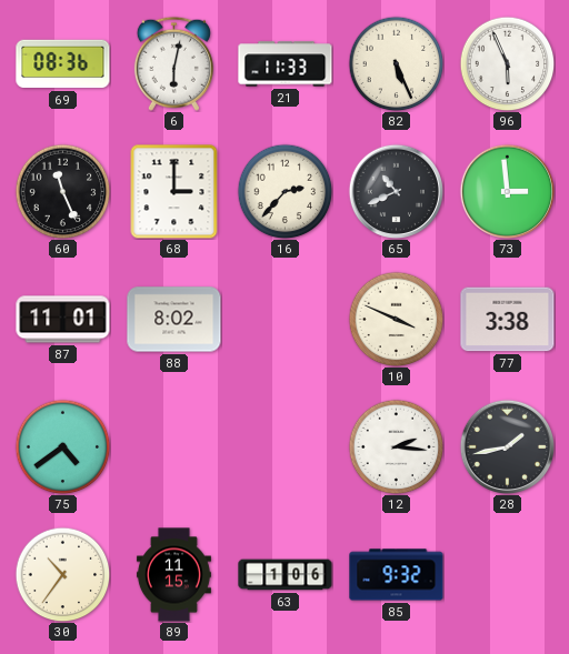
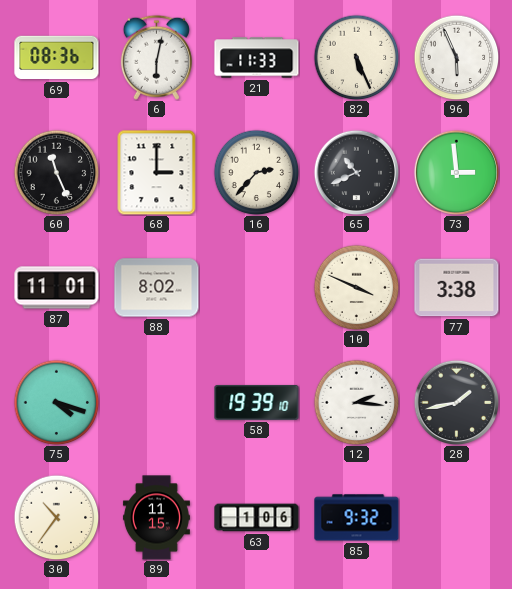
75: 4:39 -> 4:18
58: none -> 19:39
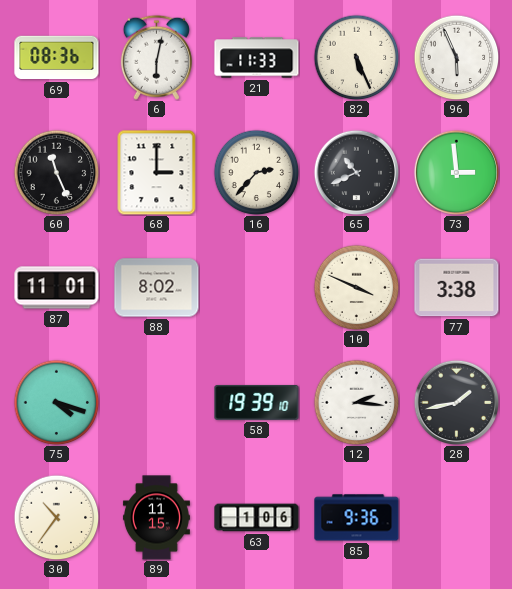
85: 9:32 -> 9:36
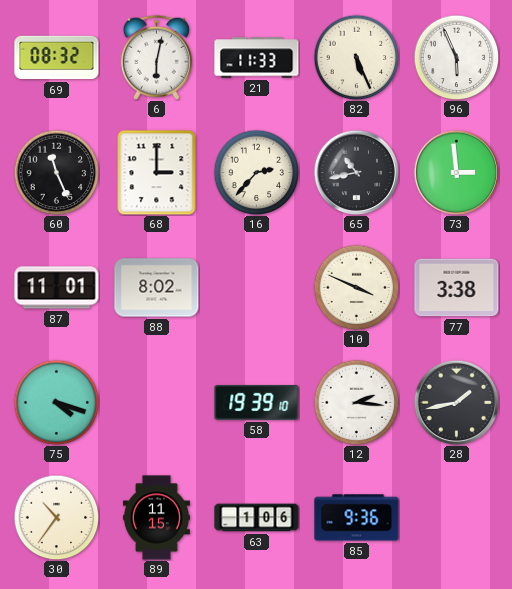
69: 08:36 -> 08:32
65: 10:41 -> 10:43
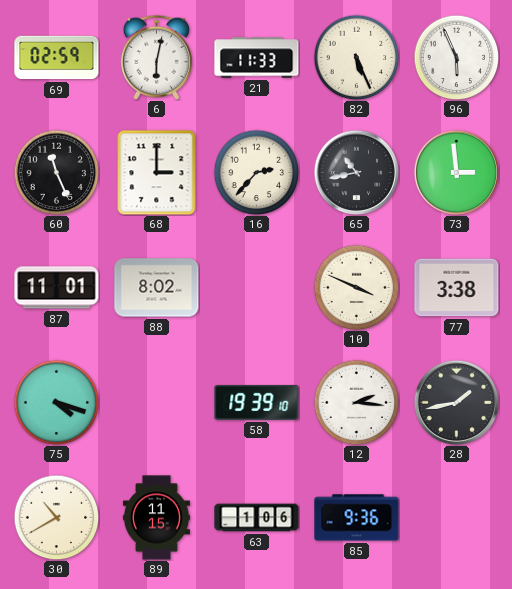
69: 08:32 -> 02:59
30: 10:36 -> 10:40
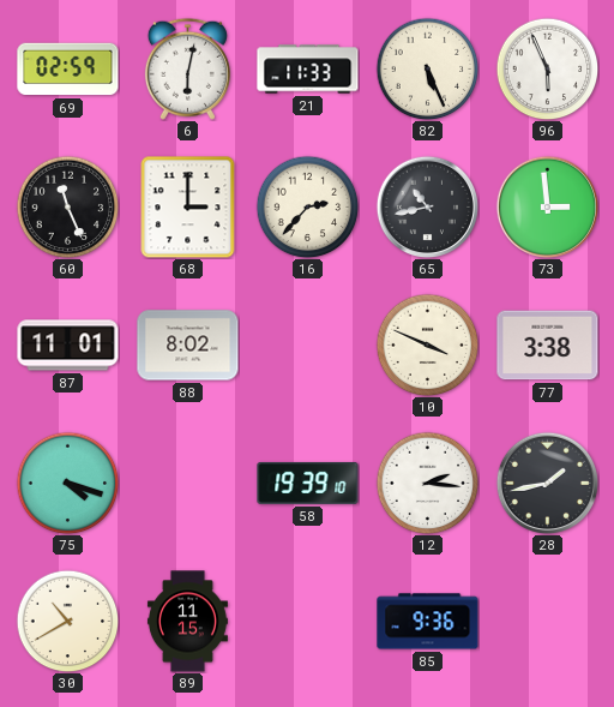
63: 1:06 -> none
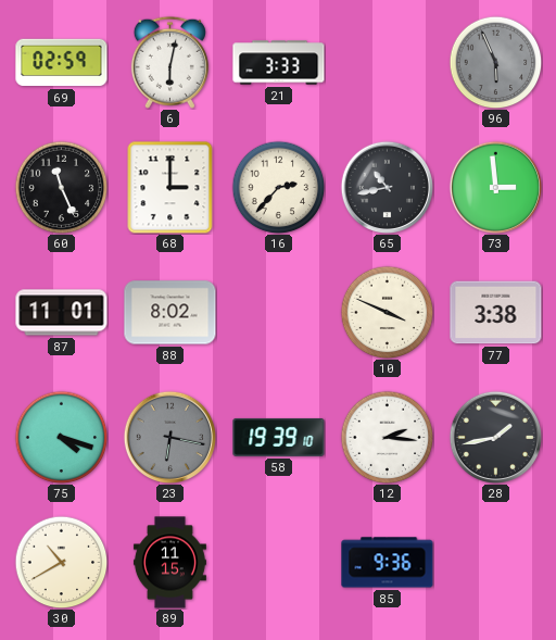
21: 11:33 -> 3:33
82: 5:26 -> none
96 dial: white -> grey
23: none -> 6:17
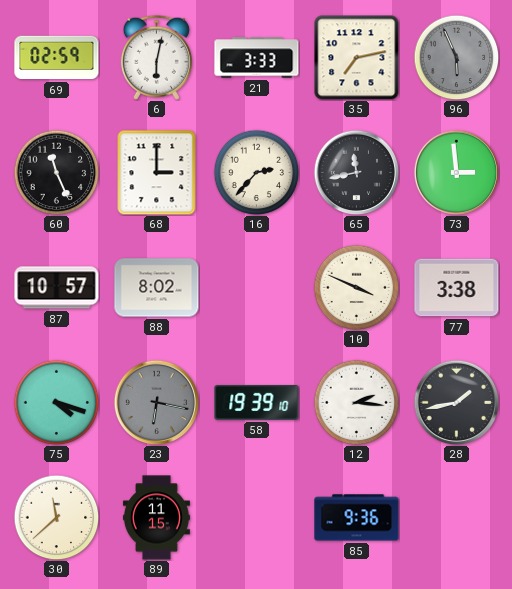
35: none -> 7:13
65: 10:43 -> 11:43
87: 11:01 -> 10:57
30: 10:40 -> 11:38
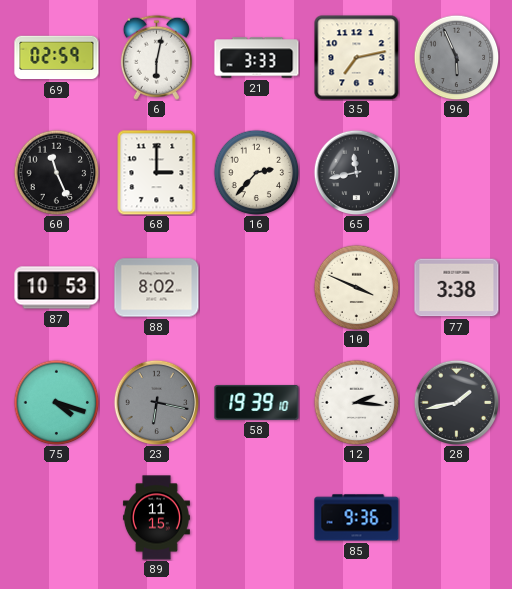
73: 2:59 -> none
87: 10:57 -> 10:53
30: 11:38 -> none
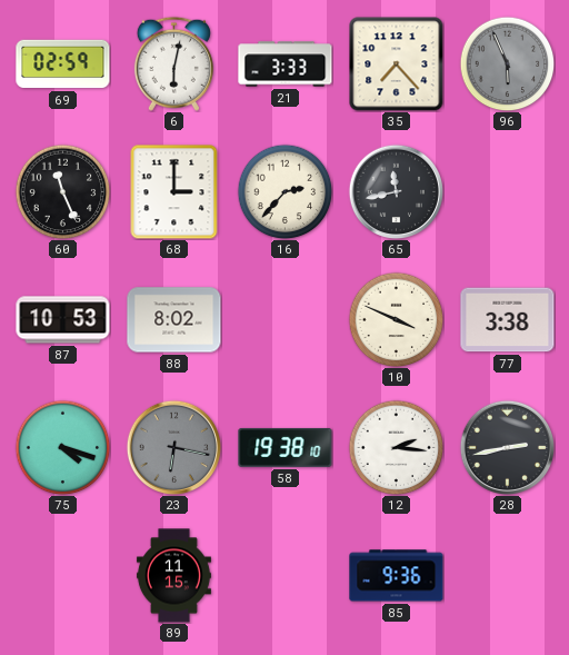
35: 7:13 -> 7:23
58: 19:39 -> 19:38
28: 1:43 -> 2:43
